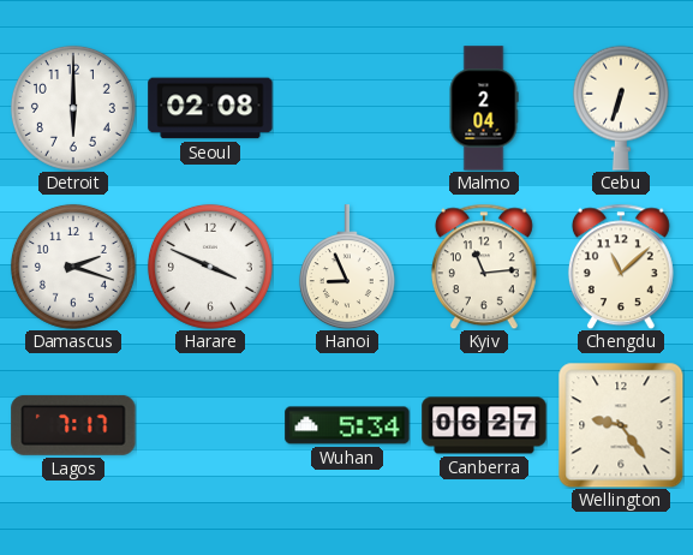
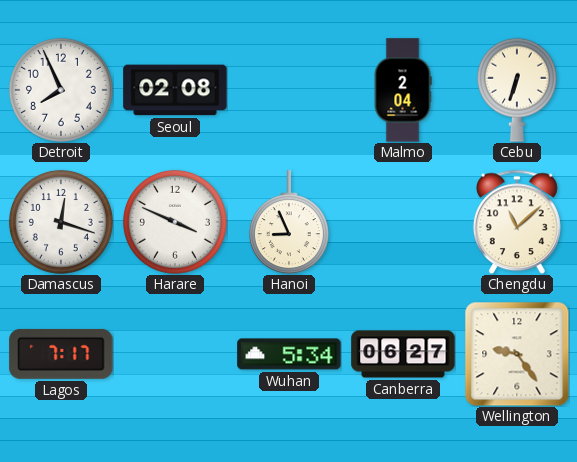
Detroit: 6:00 -> 7:56
Damascus: 2:18 -> 12:18
Kyiv: 11:14 -> none
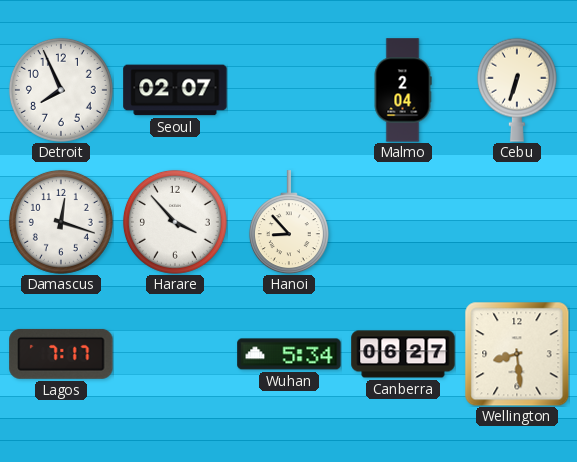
Seoul: 02:08 -> 02:07
Harare: 3:49 -> 3:53
Hanoi: 8:56 -> 8:53
Chengdu: 11:08 -> none
Wellington: 9:24 -> 8:29
